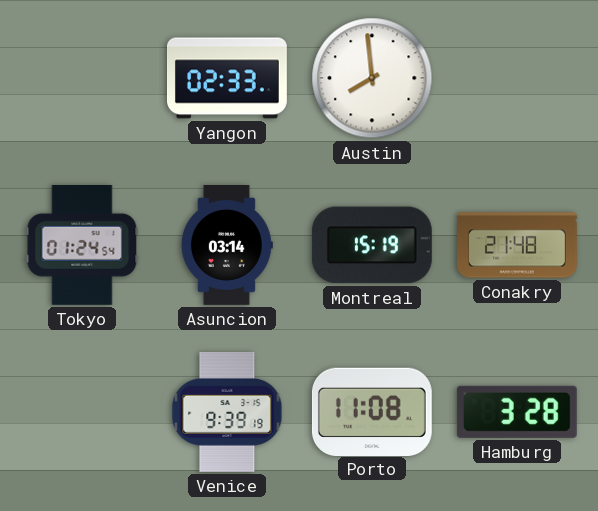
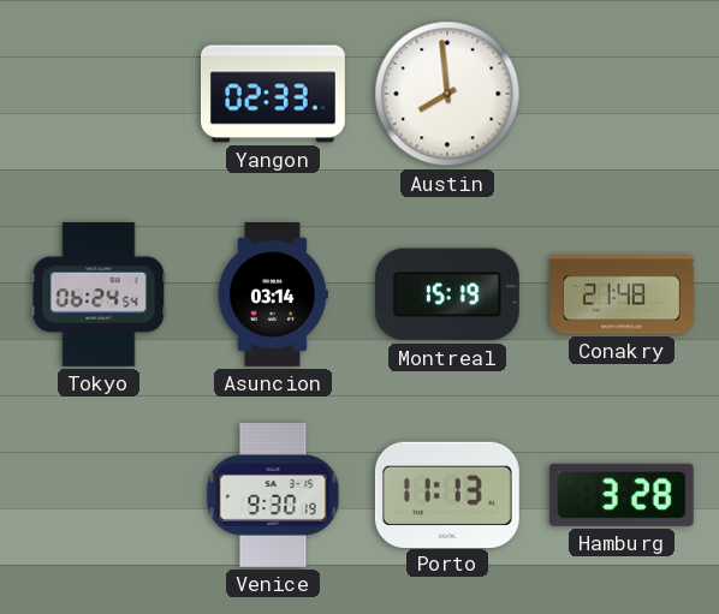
Tokyo: 01:24 -> 06:24
Venice: 9:39 -> 9:30
Porto: 11:08 -> 11:13
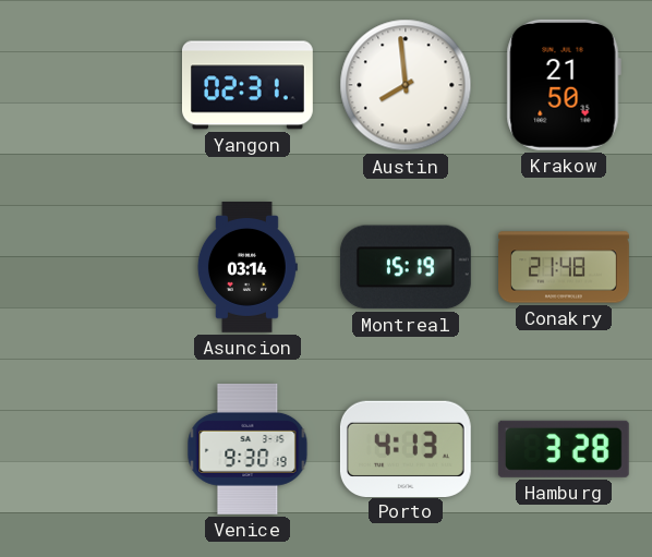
Yangon: 02:33 -> 02:31
Krakow: none -> 21:50
Tokyo: 06:24 -> none
Porto: 11:13 -> 4:13
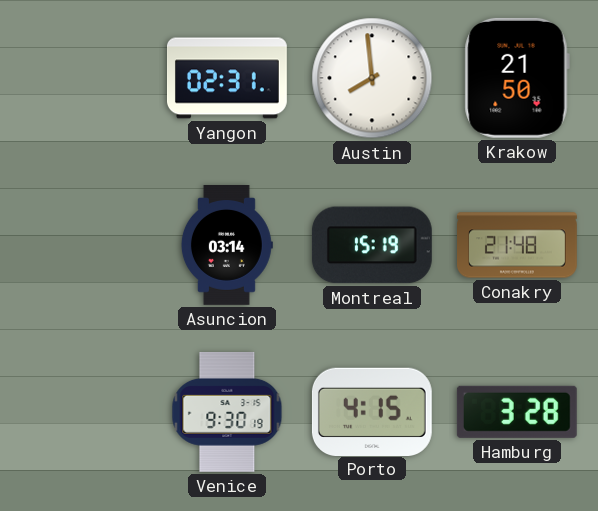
Porto: 4:13 -> 4:15
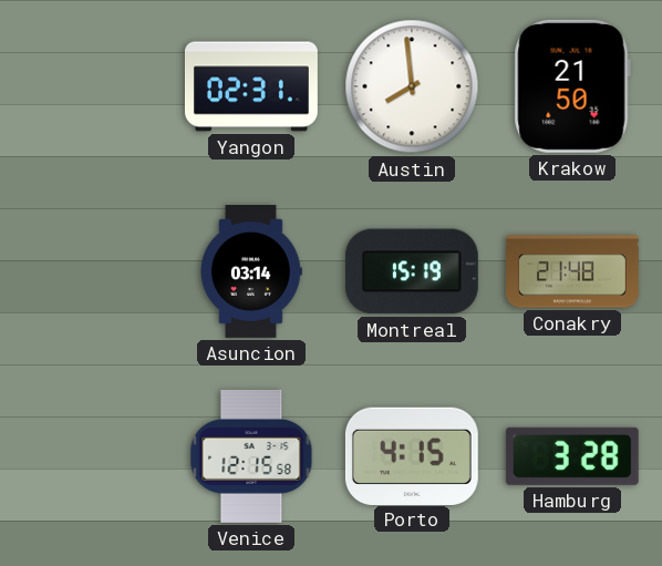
Venice: 9:30 -> 12:15
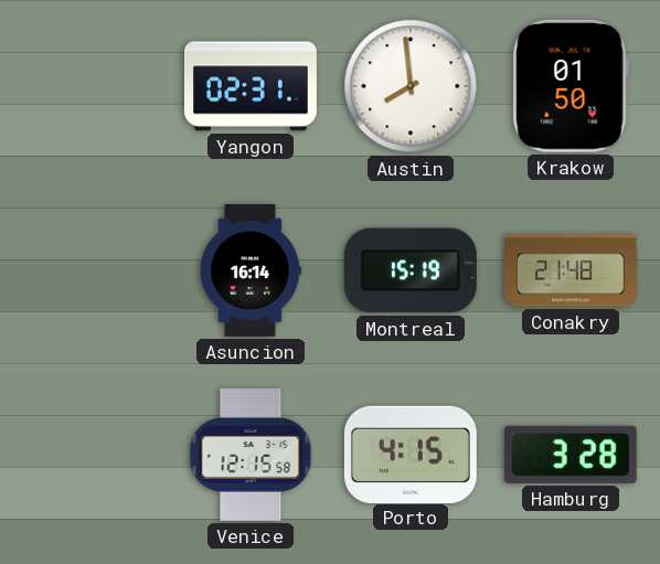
Krakow: 21:50 -> 01:50
Asuncion: 03:14 -> 16:14
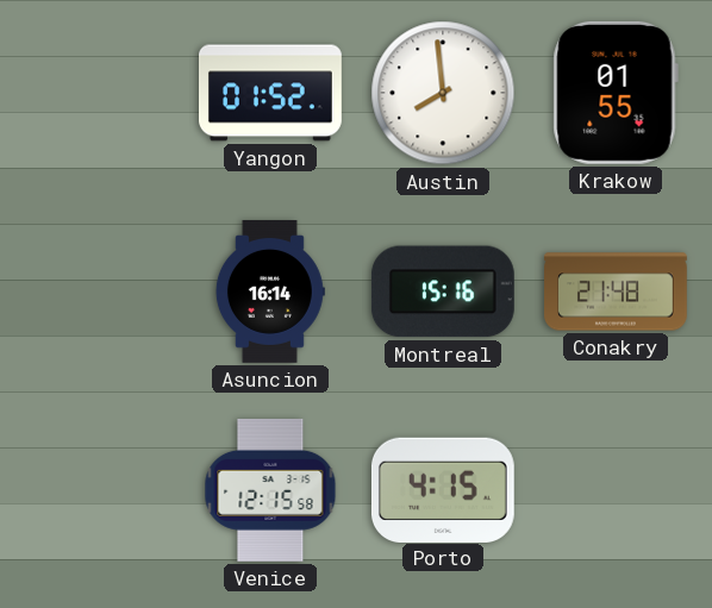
Yangon: 02:31 -> 01:52
Krakow: 01:50 -> 01:55
Montreal: 15:19 -> 15:16
Hamburg: 3:28 -> none
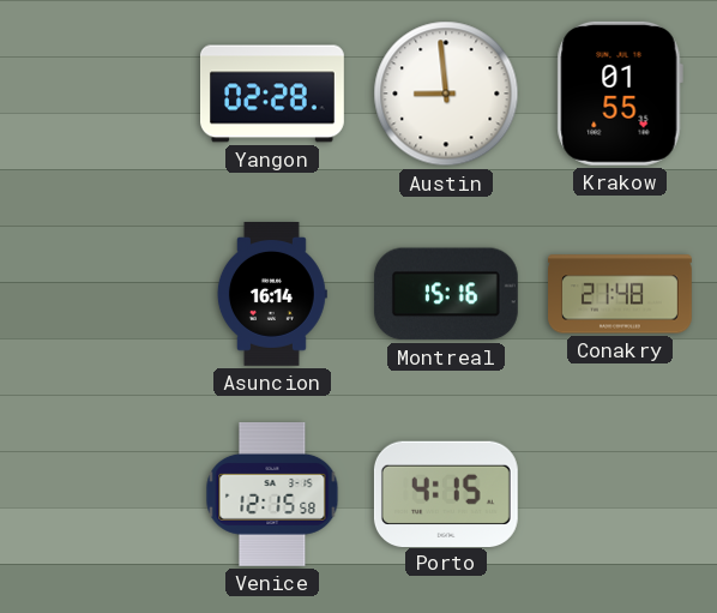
Yangon: 01:52 -> 02:28
Austin: 7:59 -> 8:59
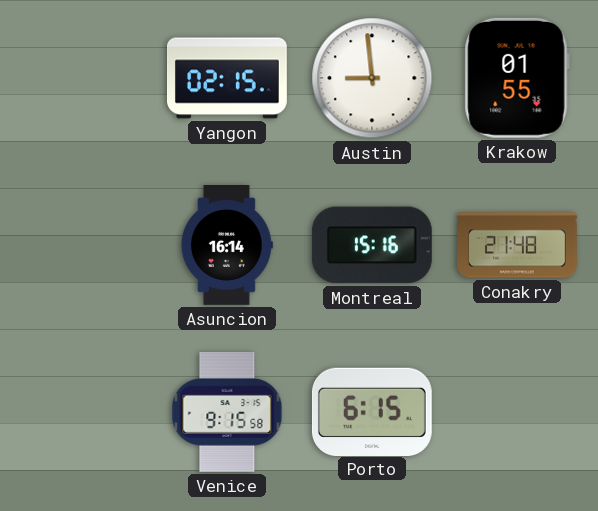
Yangon: 02:28 -> 02:15
Venice: 12:15 -> 9:15
Porto: 4:15 -> 6:15
